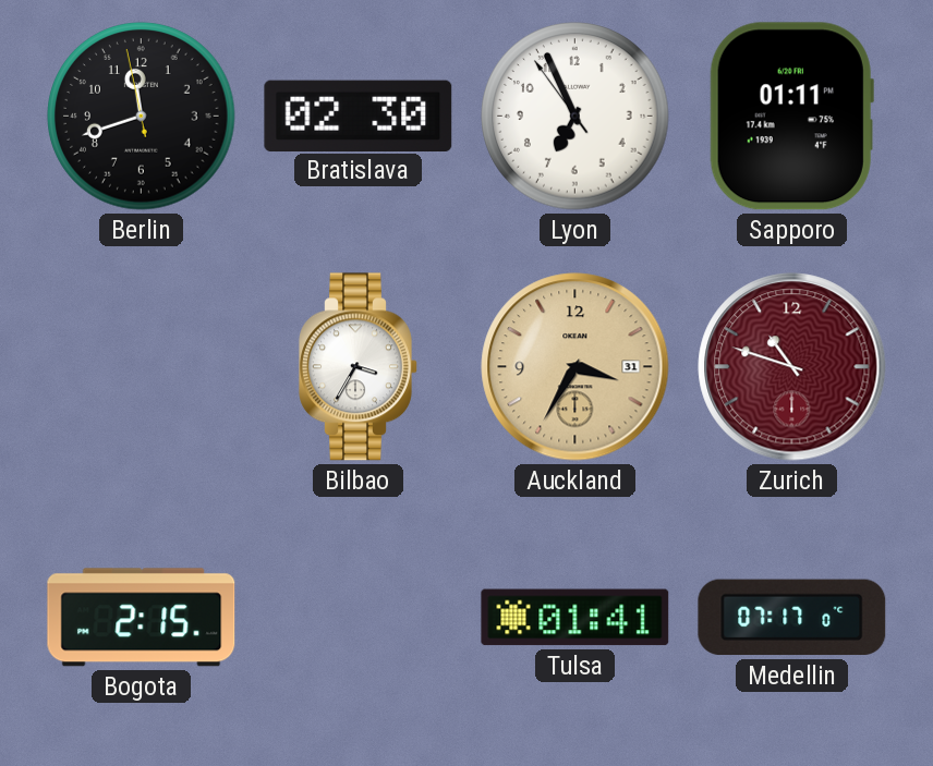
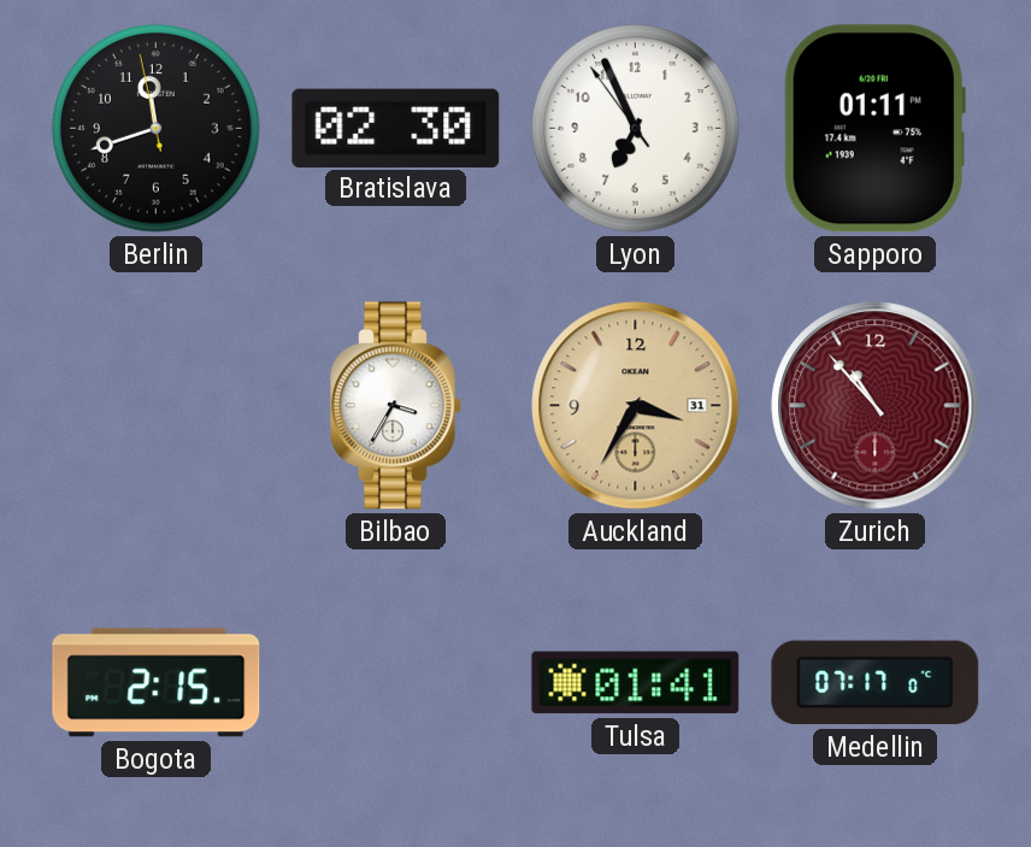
Zurich: 10:48 -> 10:53
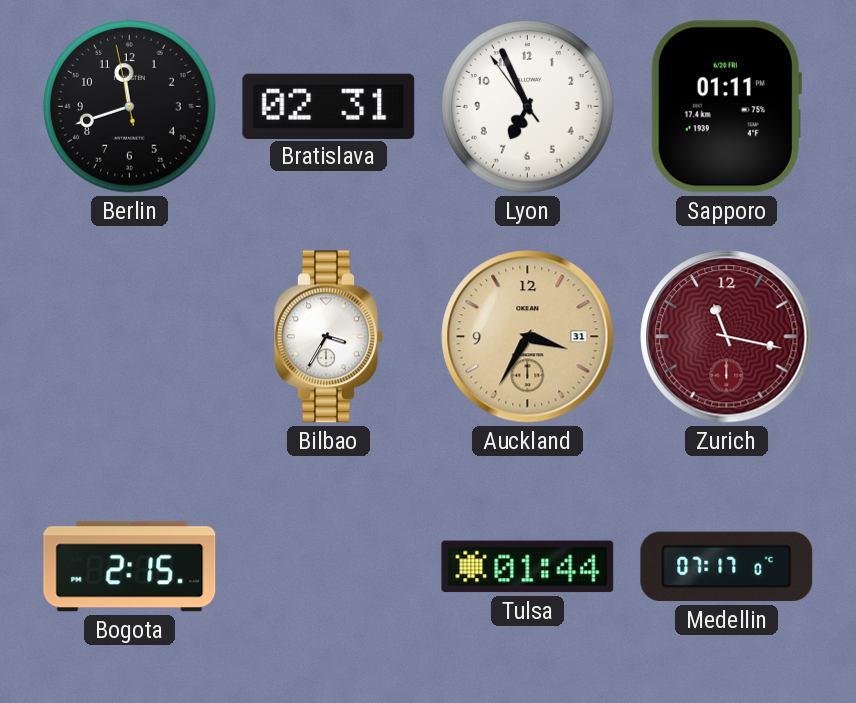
Bratislava: 02:30 -> 02:31
Zurich: 10:53 -> 11:17
Tulsa: 01:41 -> 01:44
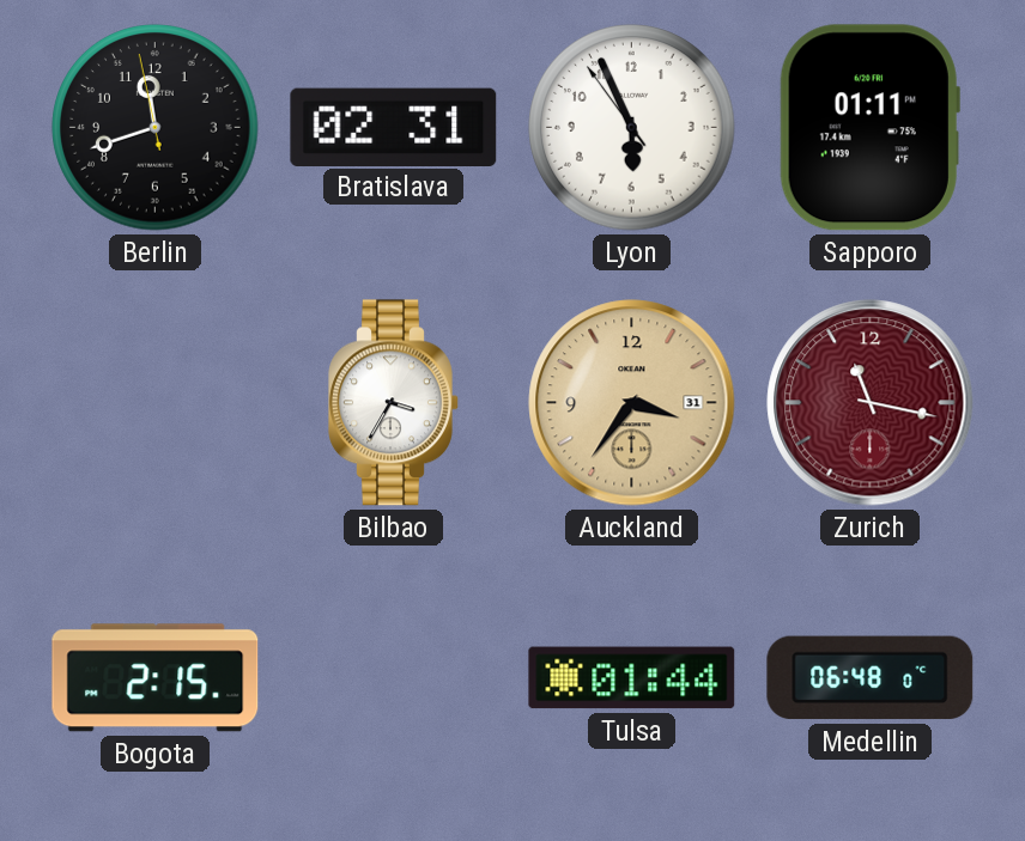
Lyon: 6:55 -> 5:55
Auckland: 3:35 -> 3:36
Medellin: 07:17 -> 06:48
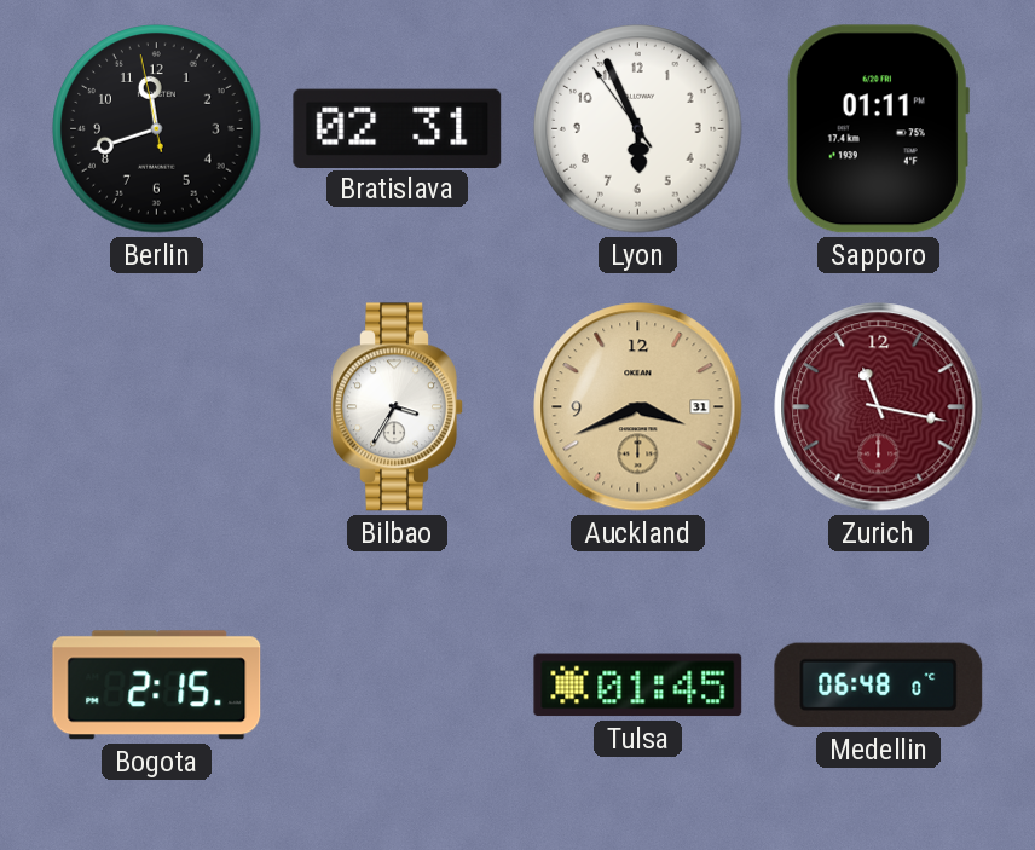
Auckland: 3:36 -> 3:41
Tulsa: 01:44 -> 01:45
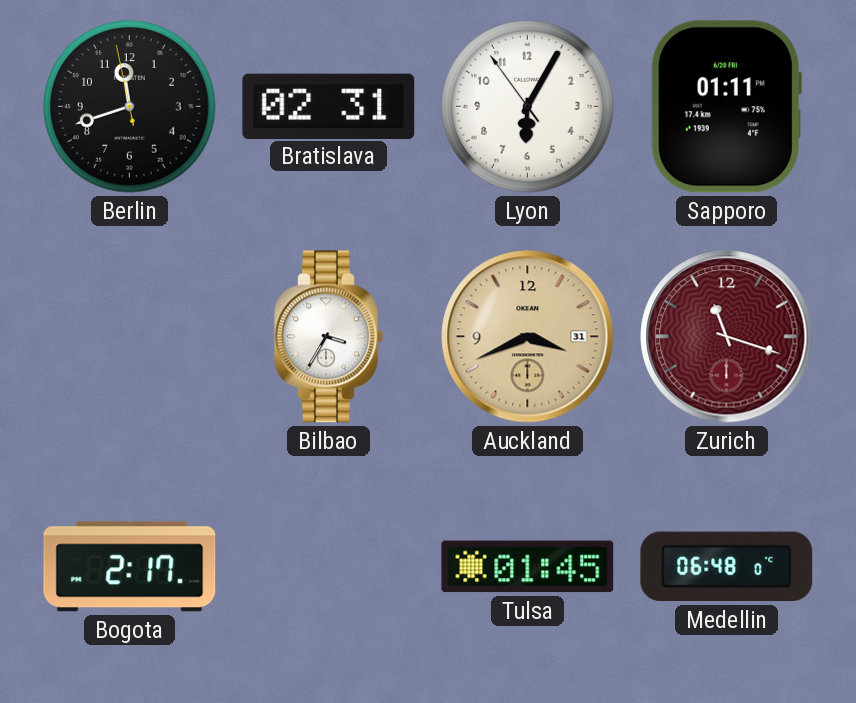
Lyon: 5:55 -> 6:04
Zurich: 11:17 -> 11:18
Bogota: 2:15 -> 2:17
